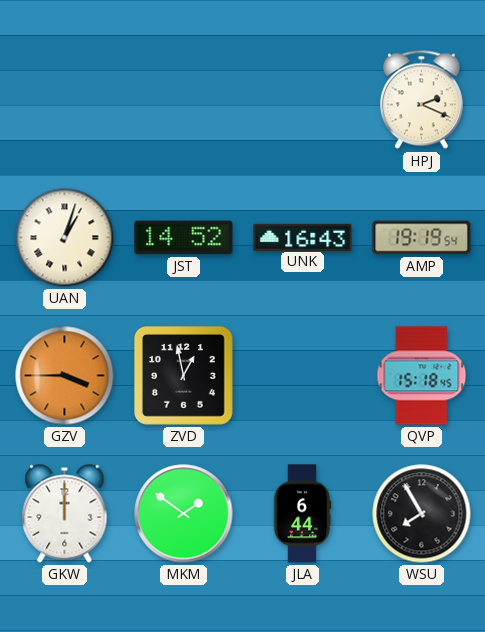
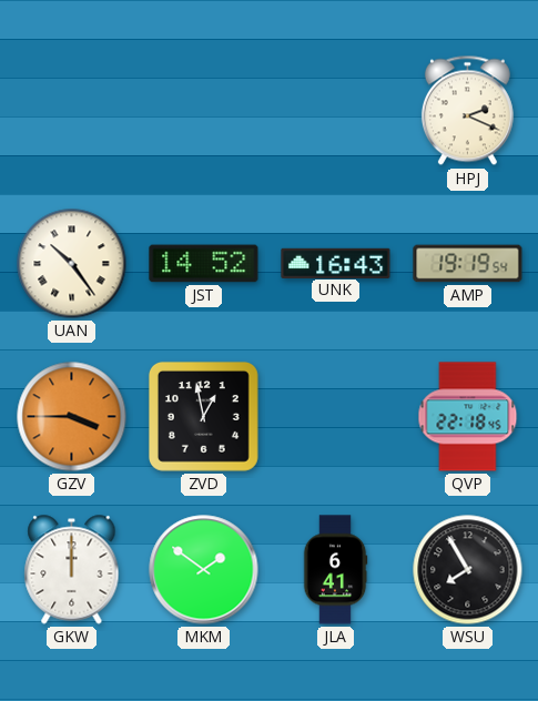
UAN: 1:03 -> 10:24
QVP: 15:18 -> 22:18
JLA: 6:44 -> 6:41
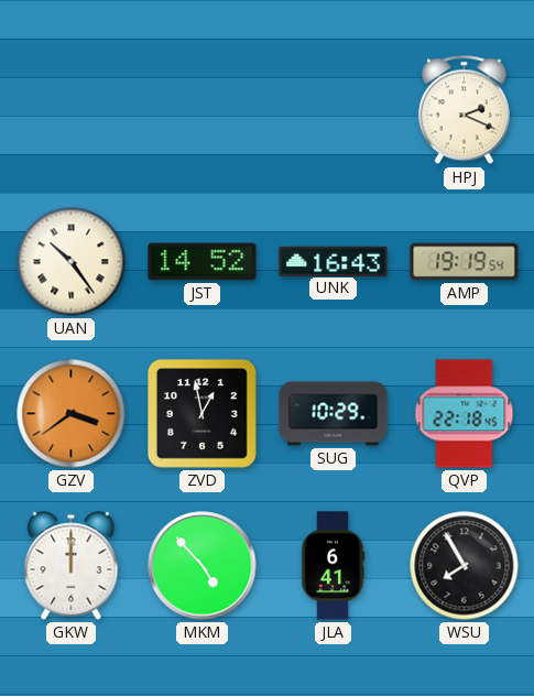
GZV: 3:45 -> 3:39
SUG: none -> 10:29
MKM: 1:51 -> 4:53
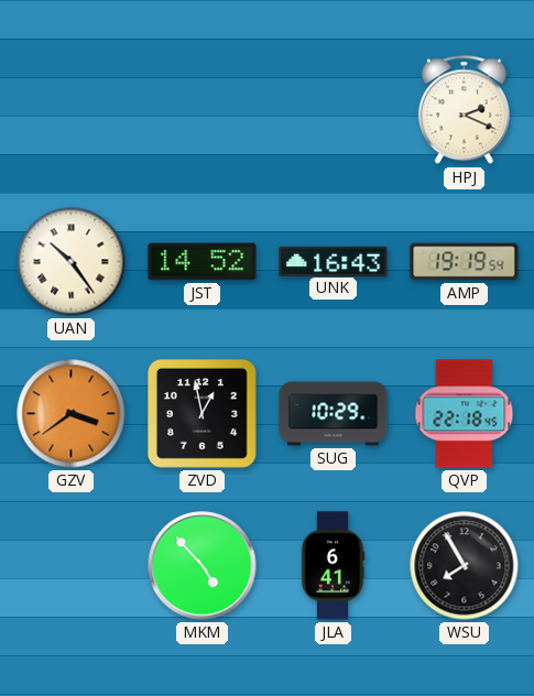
GKW: 12:00 -> none
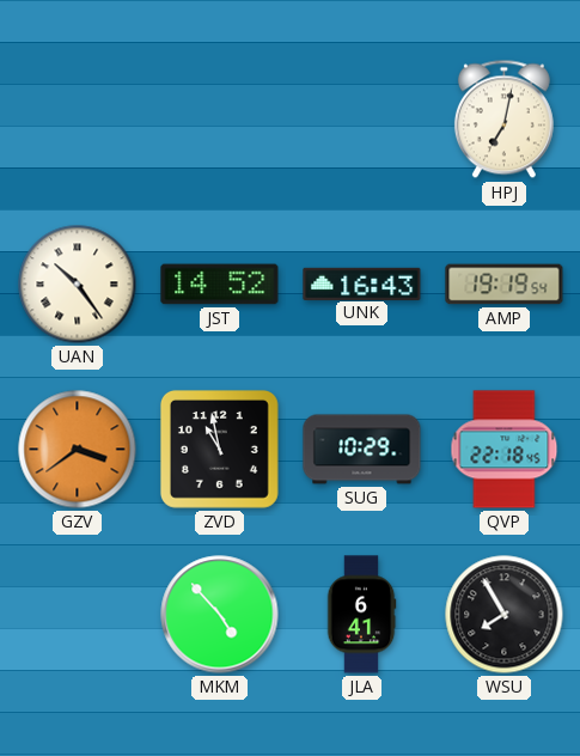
HPJ: 2:19 -> 7:02
ZVD: 12:58 -> 10:58
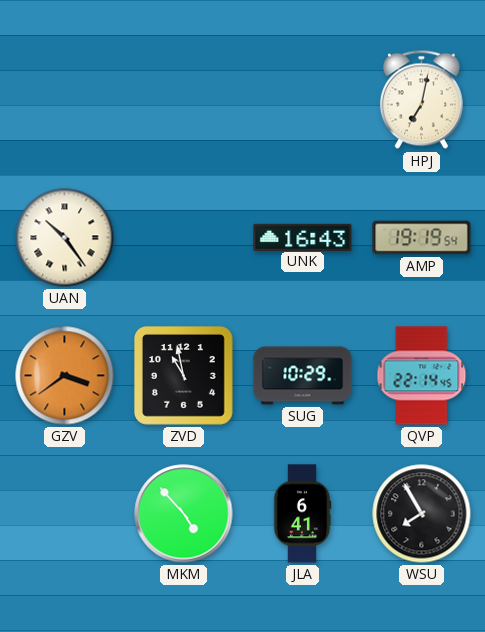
JST: 14:52 -> none
QVP: 22:18 -> 22:14
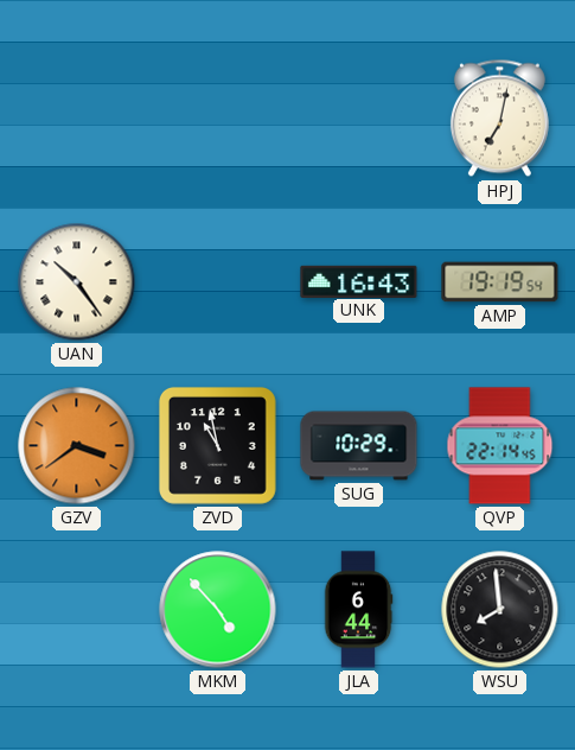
JLA: 6:41 -> 6:44
WSU: 7:55 -> 7:59
